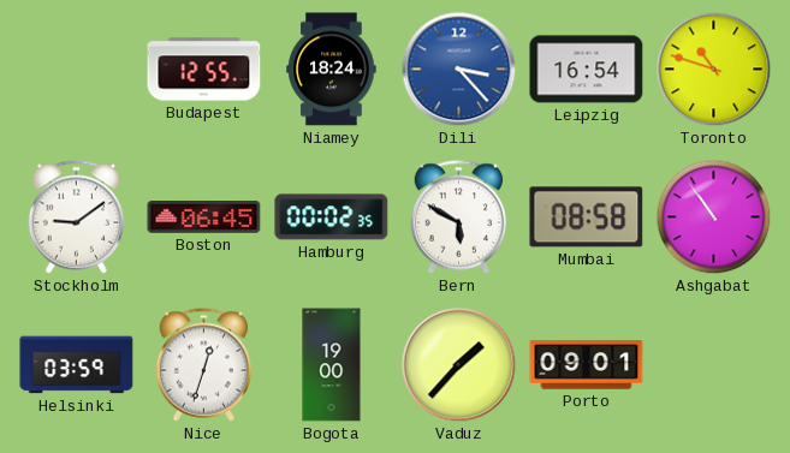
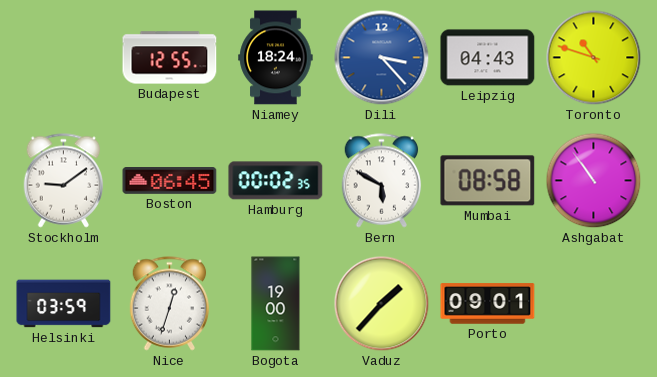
Leipzig: 16:54 -> 04:43
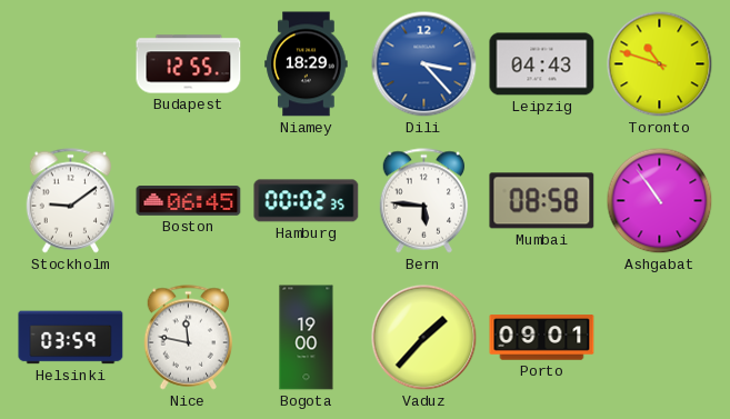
Niamey: 18:24 -> 18:29
Bern: 5:50 -> 5:46
Nice: 12:33 -> 11:47
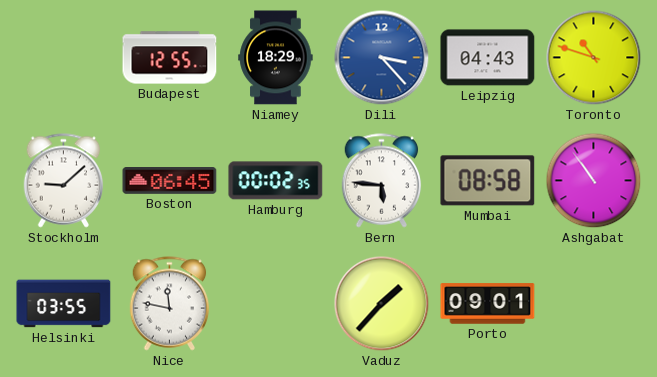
Stockholm: 9:09 -> 9:08
Helsinki: 03:59 -> 03:55
Bogota: 19:00 -> none
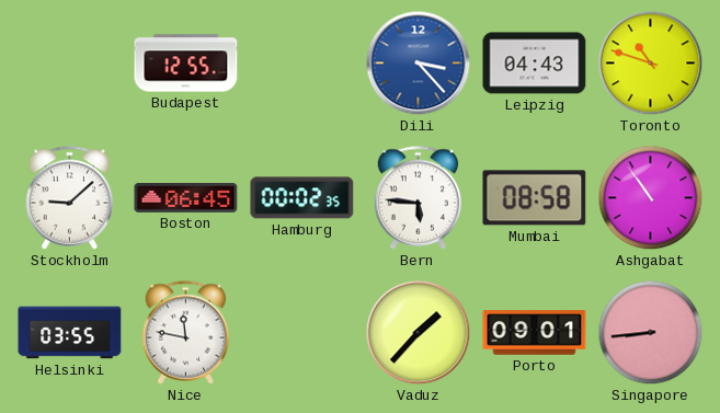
Niamey: 18:29 -> none
Singapore: none -> 8:44
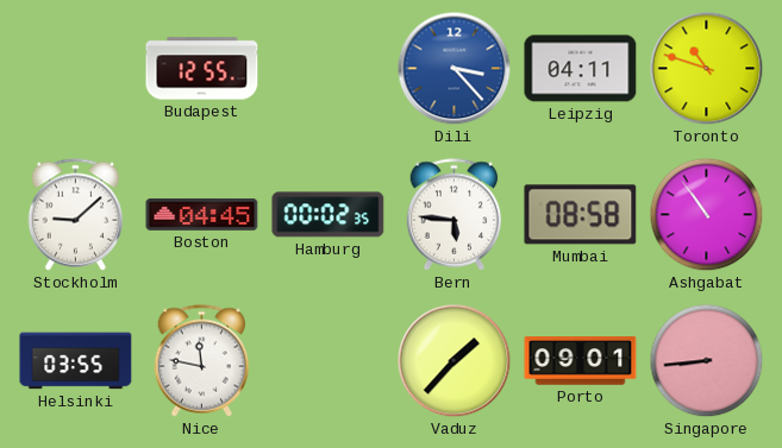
Leipzig: 04:43 -> 04:11
Boston: 06:45 -> 04:45
